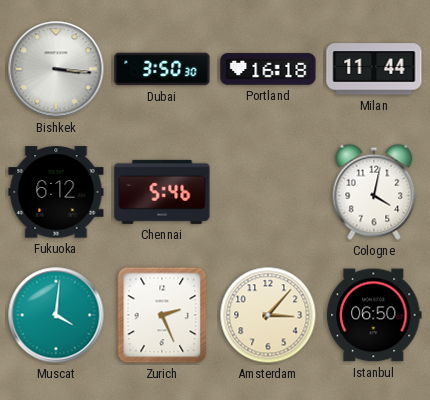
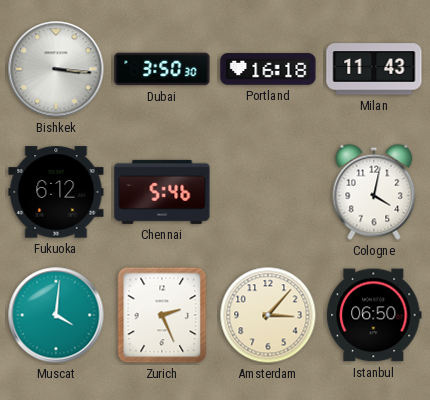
Milan: 11:44 -> 11:43
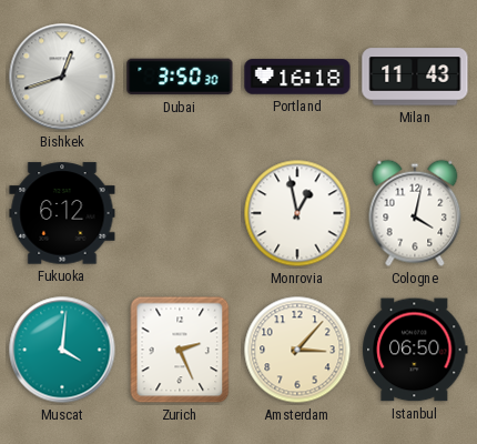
Bishkek: 3:16 -> 12:42
Chennai: 5:46 -> none
Monrovia: none -> 12:58
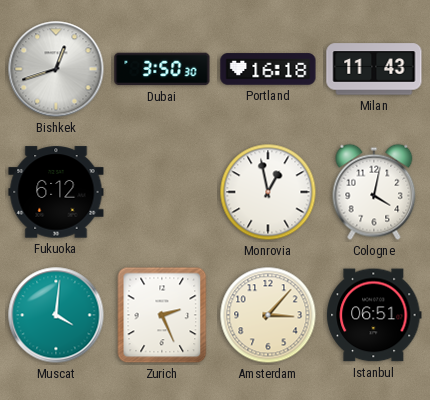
Istanbul: 06:50 -> 06:51
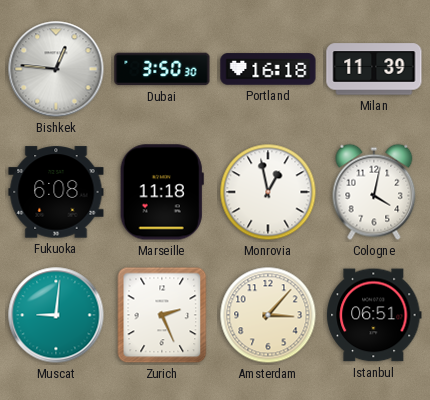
Bishkek: 12:42 -> 12:46
Milan: 11:43 -> 11:39
Fukuoka: 6:12 -> 6:08
Marseille: none -> 11:18
Muscat: 4:01 -> 9:01
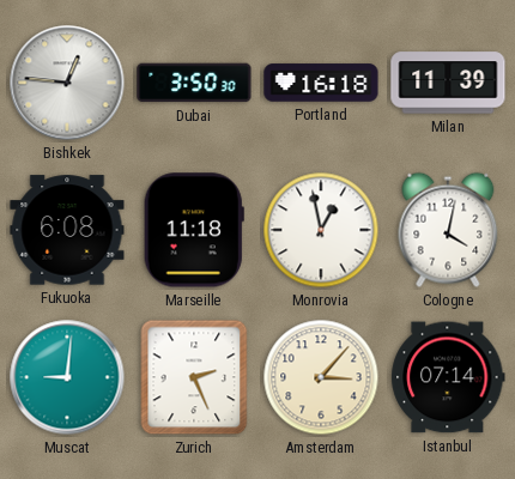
Istanbul: 06:51 -> 07:14
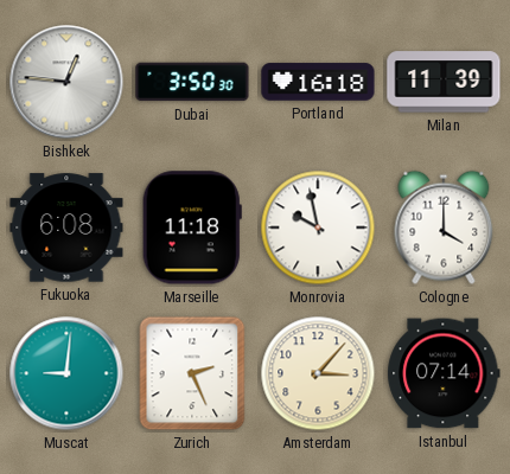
Monrovia: 12:58 -> 9:58
Cologne: 4:02 -> 4:00
